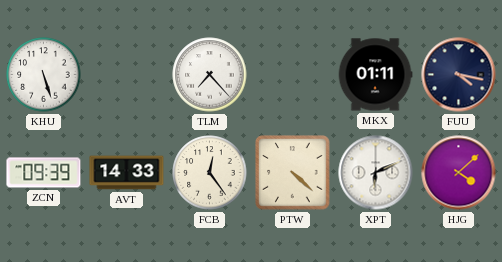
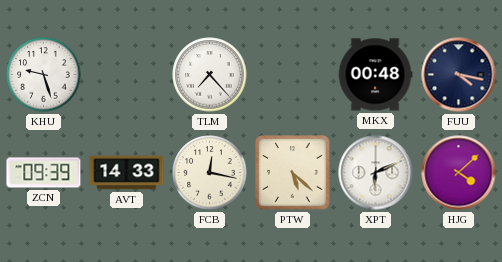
KHU: 5:27 -> 9:27
MKX: 01:11 -> 00:48
FCB: 12:24 -> 12:17
PTW: 4:22 -> 5:22
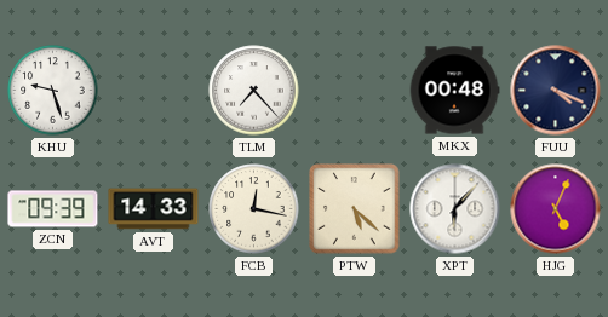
FUU: 4:17 -> 4:19
XPT: 6:11 -> 6:07
HJG: 4:08 -> 5:04
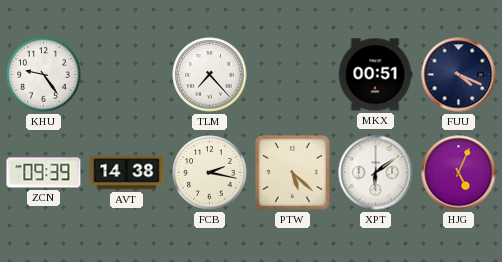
KHU: 9:27 -> 9:24
MKX: 00:48 -> 00:51
AVT: 14:33 -> 14:38
FCB: 12:17 -> 2:17
XPT: 6:07 -> 6:09
